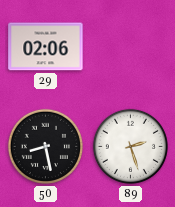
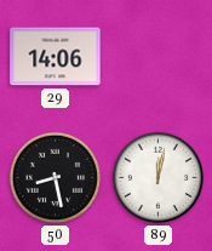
29: 02:06 -> 14:06
89: 2:27 -> 12:02
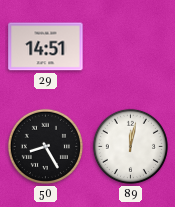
29: 14:06 -> 14:51
50: 8:28 -> 8:25
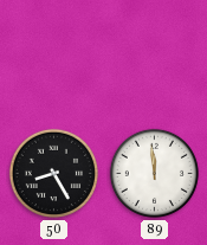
29: 14:51 -> none
89: 12:02 -> 11:59
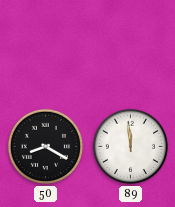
50: 8:25 -> 8:20
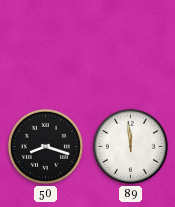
50: 8:20 -> 8:18
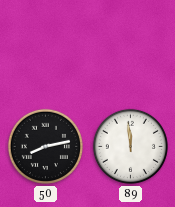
50: 8:18 -> 8:13
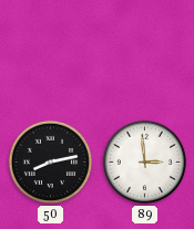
89: 11:59 -> 2:59
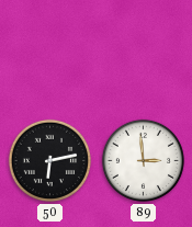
50: 8:13 -> 6:13
